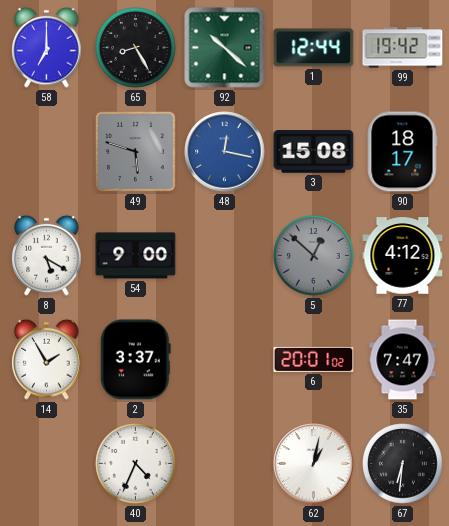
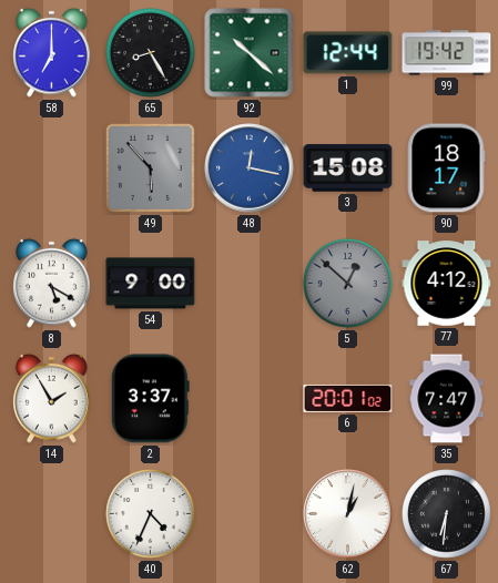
49: 5:48 -> 5:53
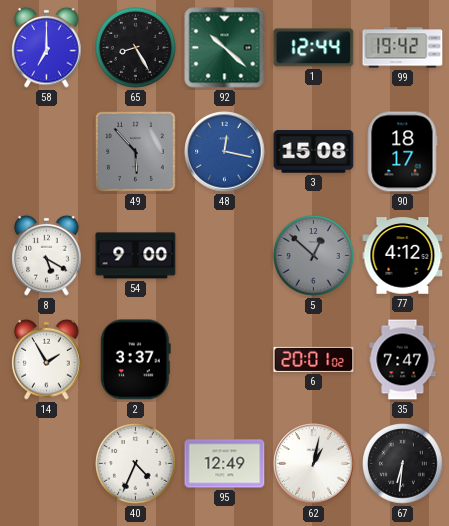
95: none -> 12:49
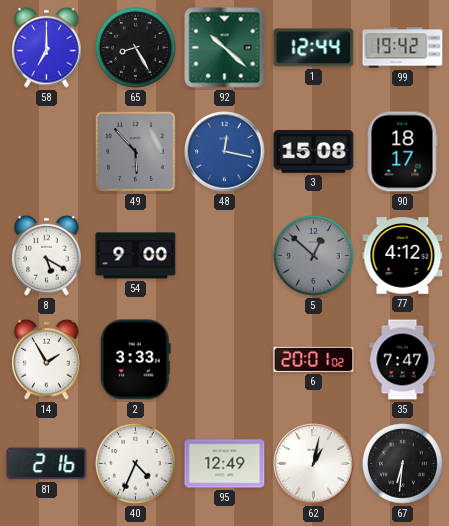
2: 3:37 -> 3:33
81: none -> 2:16
